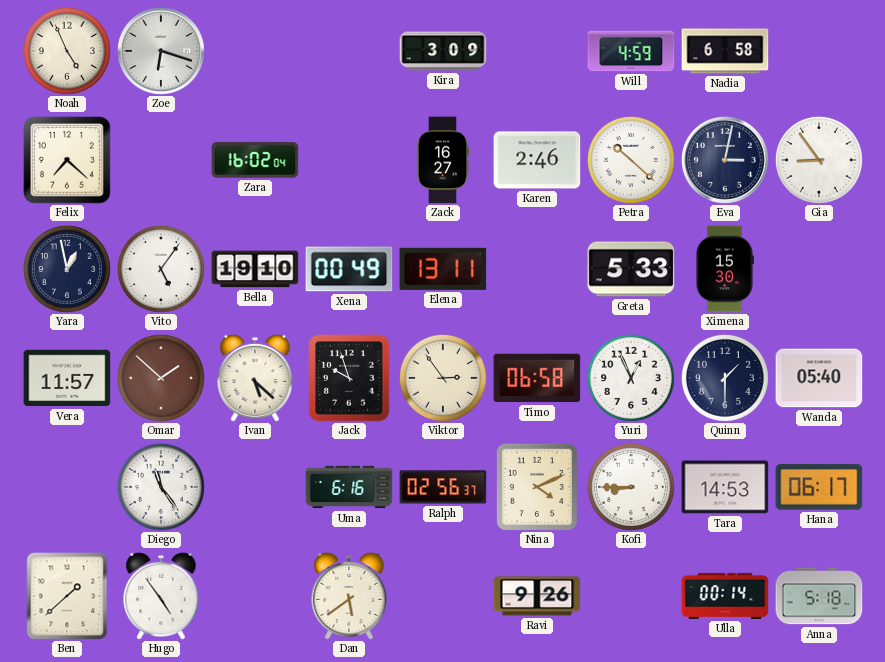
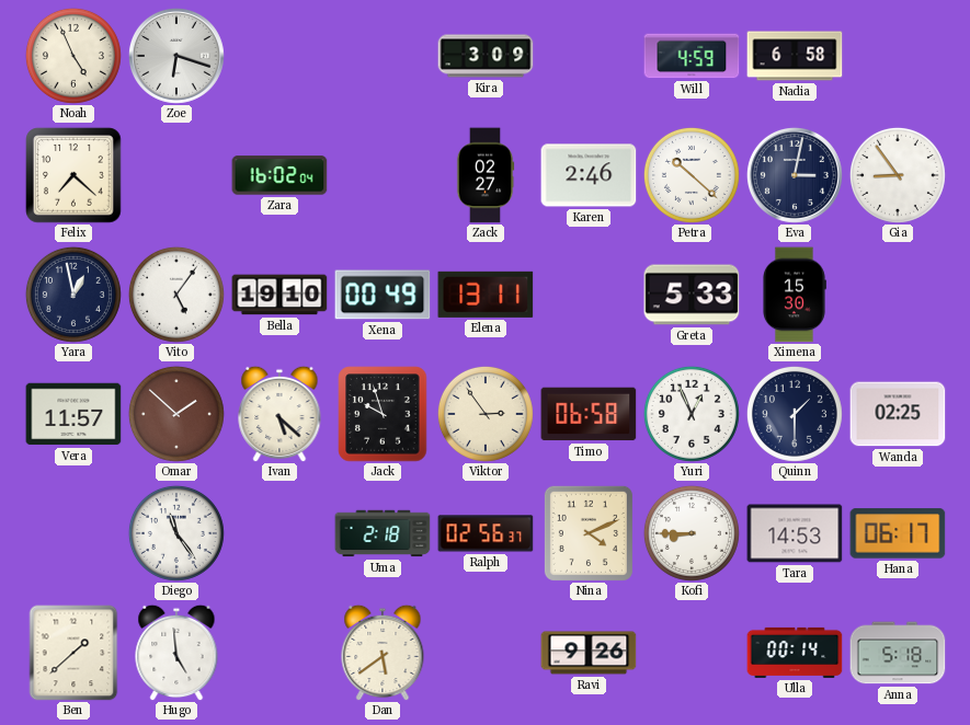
Zack: 16:27 -> 02:27
Wanda: 05:40 -> 02:25
Uma: 6:16 -> 2:18
Hugo: 4:54 -> 4:59
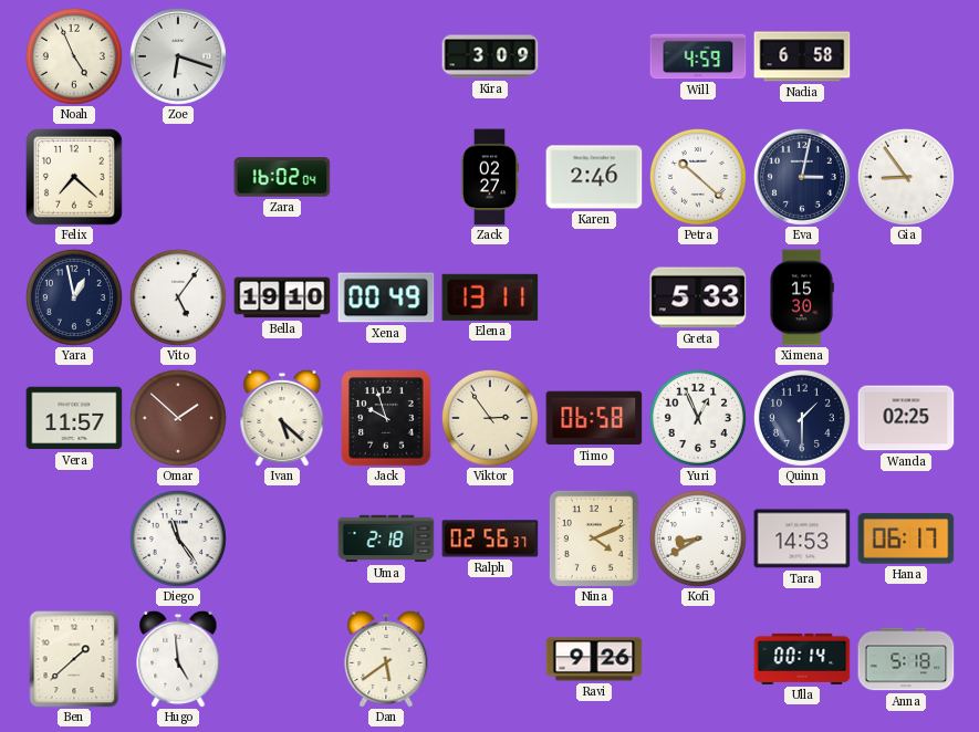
Kofi: 8:45 -> 8:40
